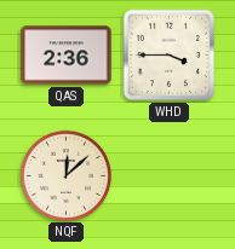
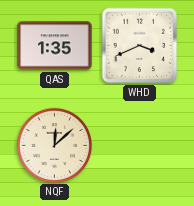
QAS: 2:36 -> 1:35
WHD: 3:45 -> 3:41
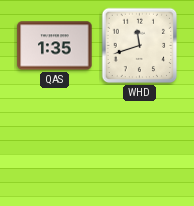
WHD: 3:41 -> 11:42
NQF: 12:08 -> none
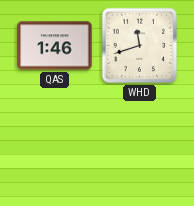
QAS: 1:35 -> 1:46
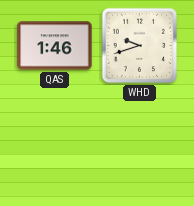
WHD: 11:42 -> 9:42
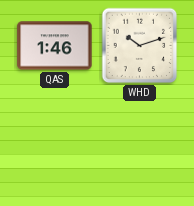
WHD: 9:42 -> 10:12
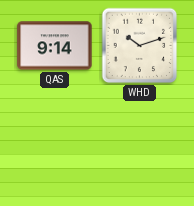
QAS: 1:46 -> 9:14
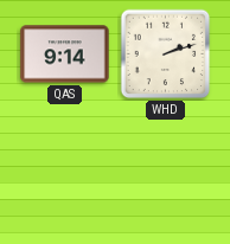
WHD: 10:12 -> 2:12
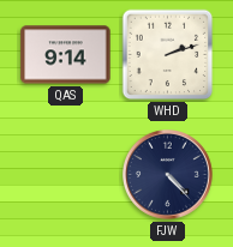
FJW: none -> 4:23
